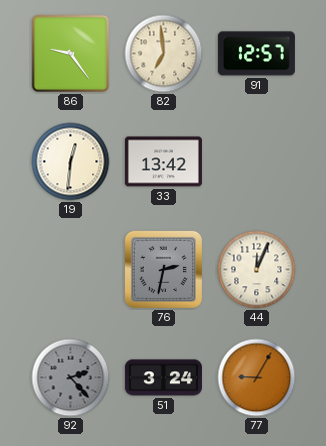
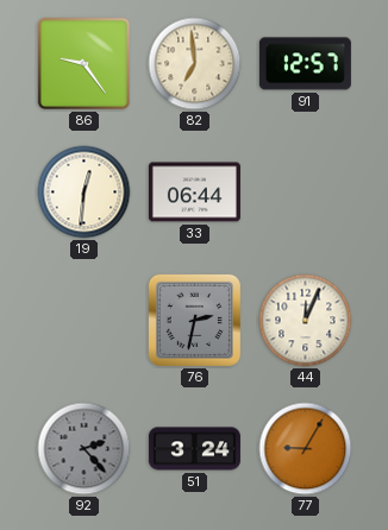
33: 13:42 -> 06:44
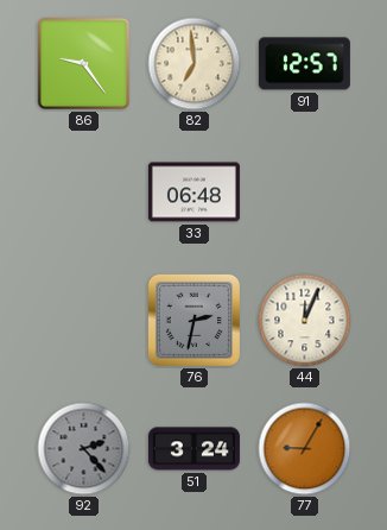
19: 12:31 -> none
33: 06:44 -> 06:48
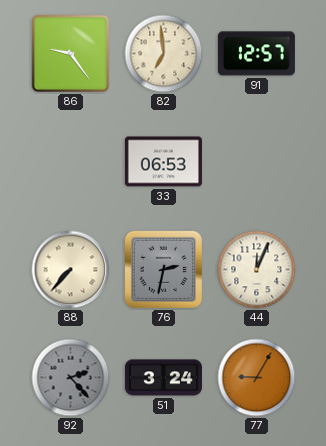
33: 06:48 -> 06:53
88: none -> 7:37
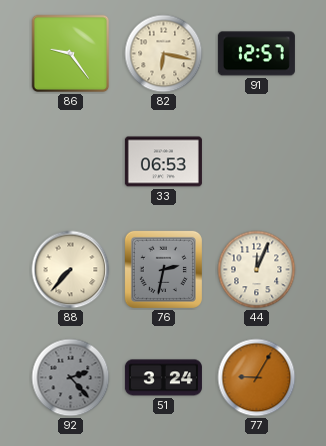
82: 6:59 -> 6:17
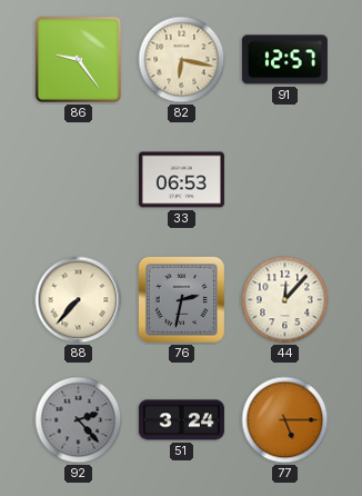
44: 12:04 -> 12:07
77: 9:05 -> 5:15
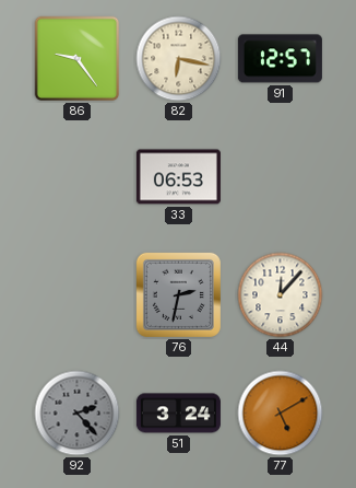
88: 7:37 -> none
77: 5:15 -> 5:10
